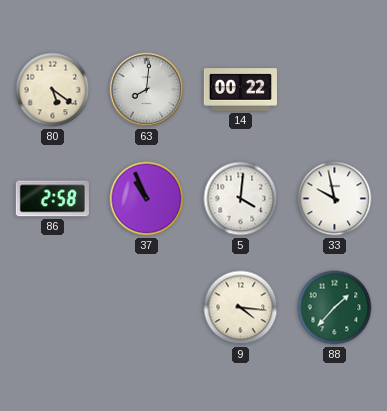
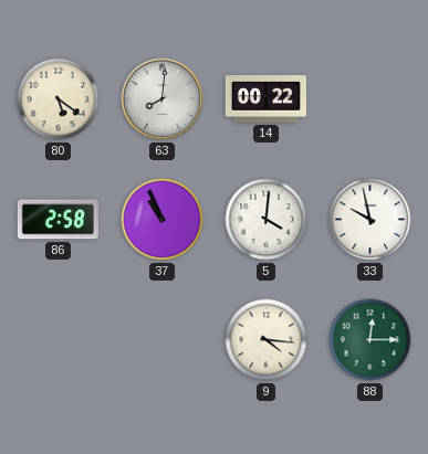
88: 1:37 -> 12:15
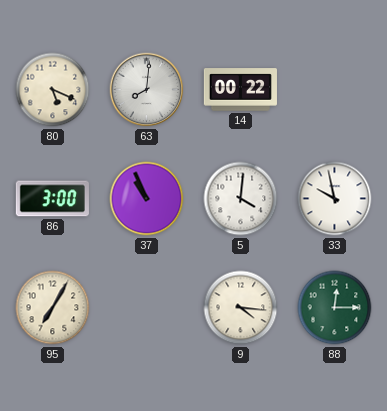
80: 5:21 -> 5:19
86: 2:58 -> 3:00
95: none -> 7:05
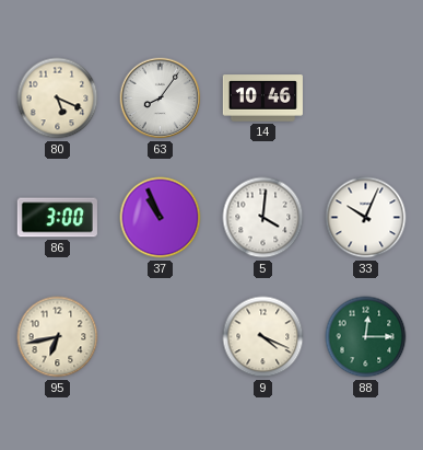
63: 8:01 -> 8:06
14: 00:22 -> 10:46
33: 9:58 -> 10:04
95: 7:05 -> 6:43
9: 4:16 -> 4:19
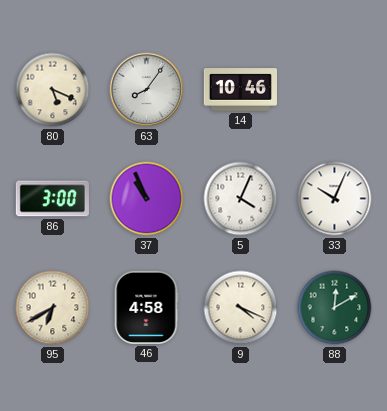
5: 4:01 -> 4:04
95: 6:43 -> 6:40
46: none -> 4:58
88: 12:15 -> 12:10
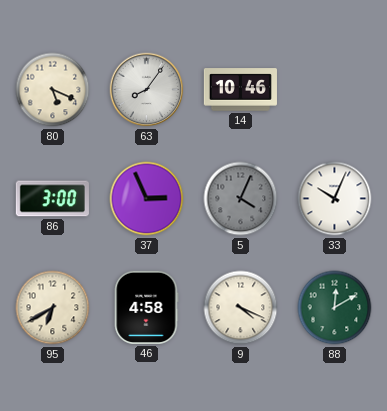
37: 10:56 -> 2:56
5 dial: white -> grey
